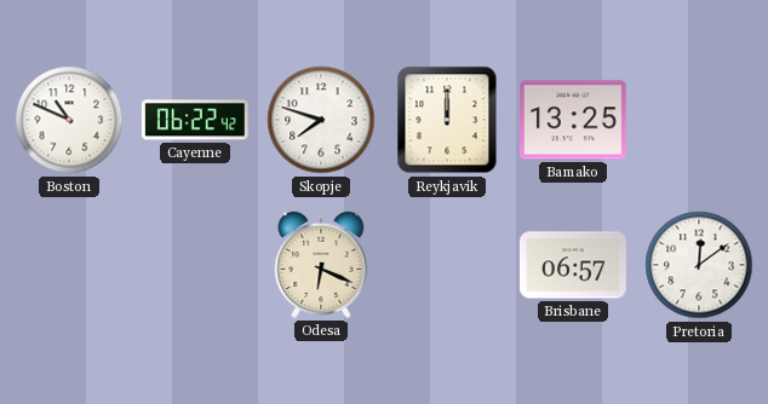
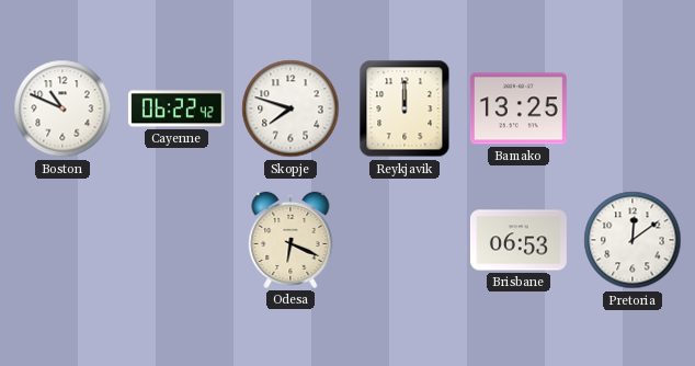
Brisbane: 06:57 -> 06:53
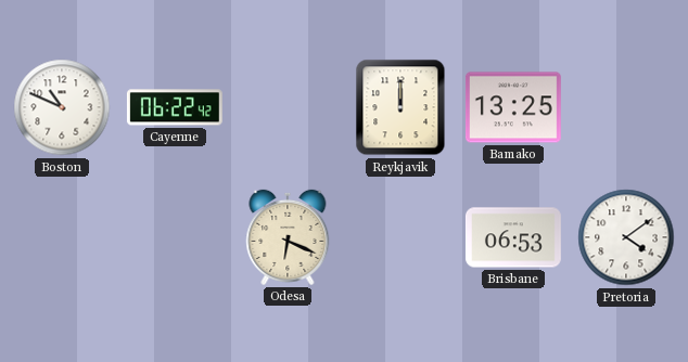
Skopje: 7:48 -> none
Pretoria: 12:09 -> 4:09
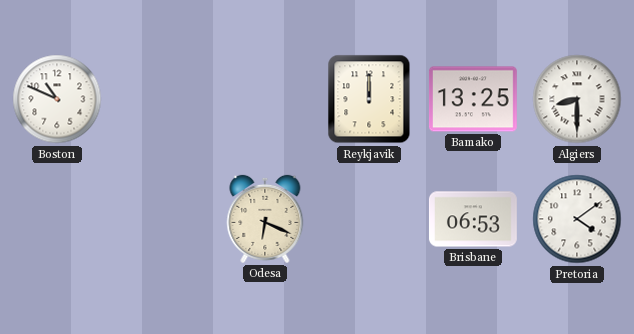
Cayenne: 06:22 -> none
Algiers: none -> 8:30
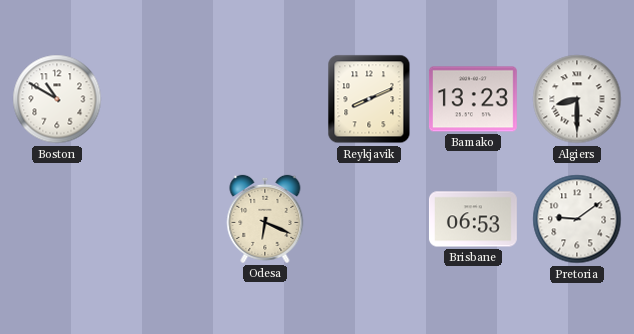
Boston: 10:49 -> 10:50
Reykjavik: 12:00 -> 8:11
Bamako: 13:25 -> 13:23
Pretoria: 4:09 -> 9:09
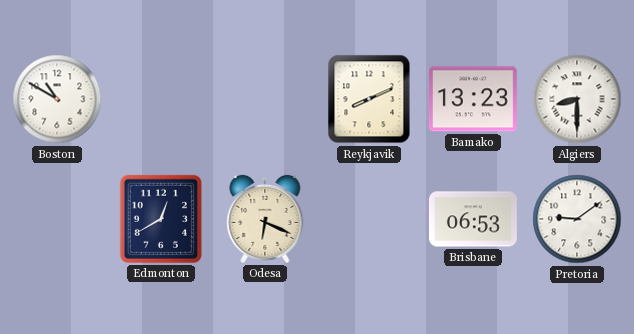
Edmonton: none -> 12:40
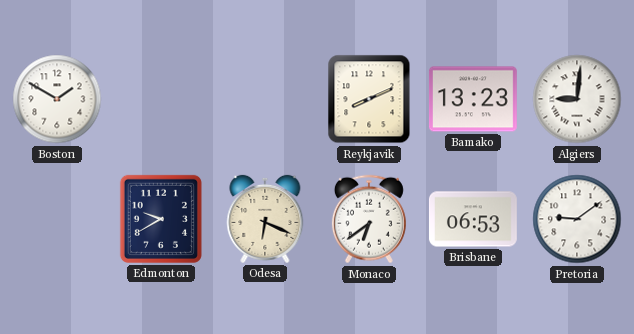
Boston: 10:50 -> 1:50
Algiers: 8:30 -> 9:01
Edmonton: 12:40 -> 9:40
Monaco: none -> 6:39
